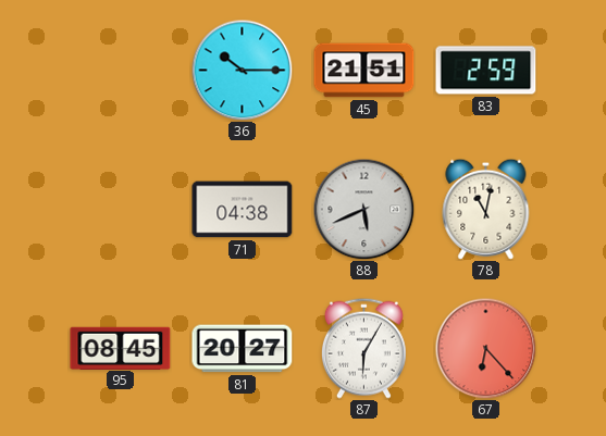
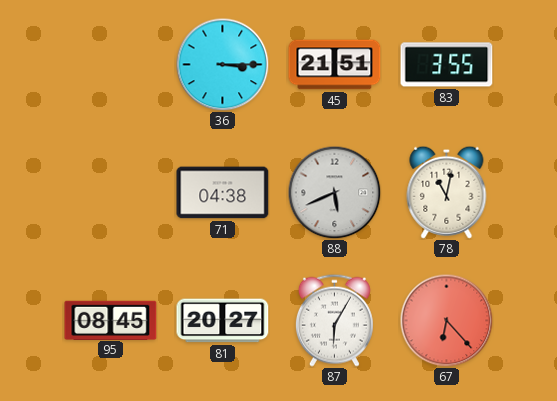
36: 10:15 -> 3:15
83: 2:59 -> 3:55
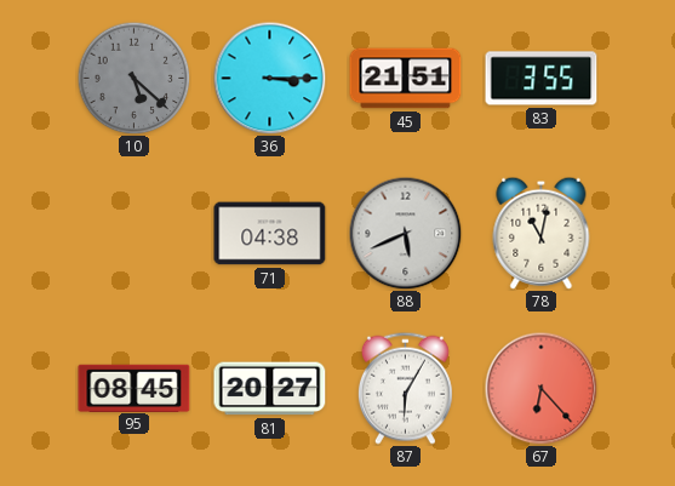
10: none -> 5:22
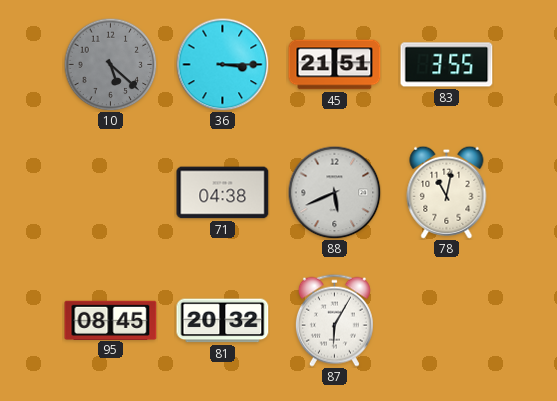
81: 20:27 -> 20:32
67: 6:23 -> none
